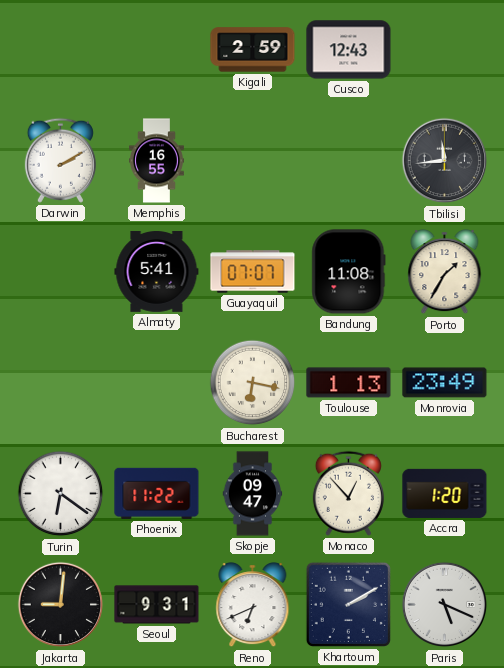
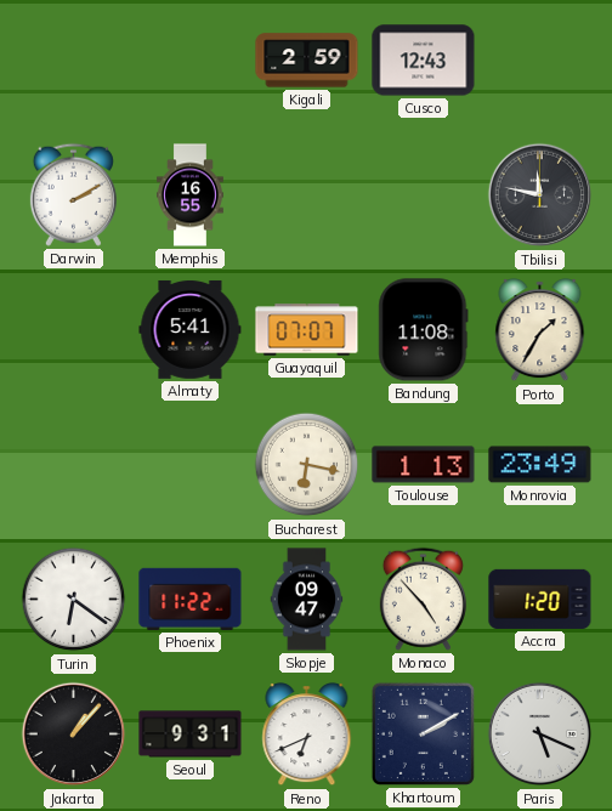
Tbilisi: 11:44 -> 11:47
Monaco: 12:53 -> 4:53
Jakarta: 9:01 -> 1:07
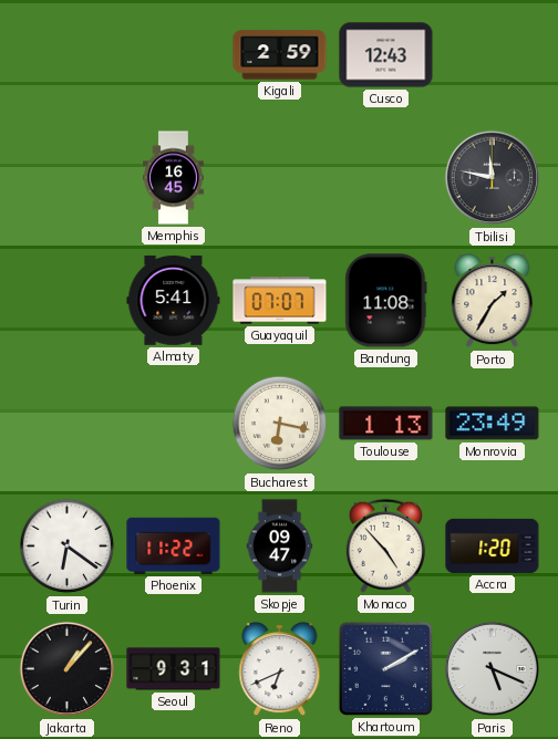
Darwin: 2:10 -> none
Memphis: 16:55 -> 16:45
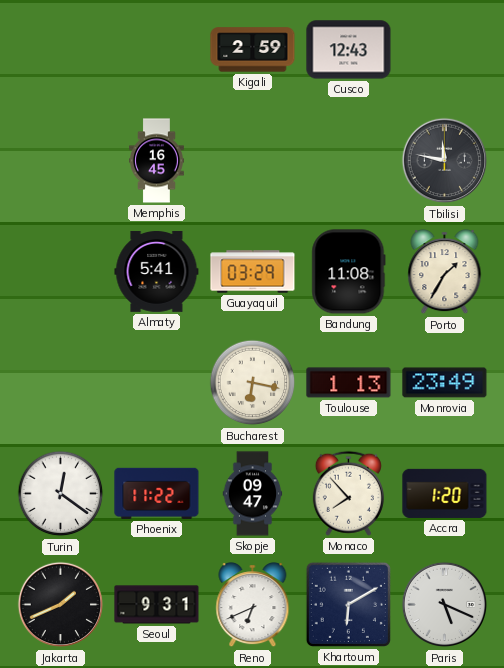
Guayaquil: 07:07 -> 03:29
Turin: 6:21 -> 12:21
Monaco: 4:53 -> 7:53
Jakarta: 1:07 -> 1:41
Khartoum: 2:10 -> 6:10
